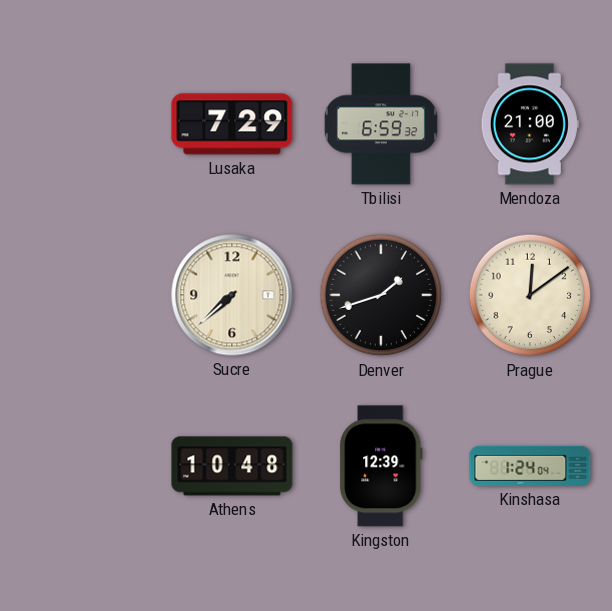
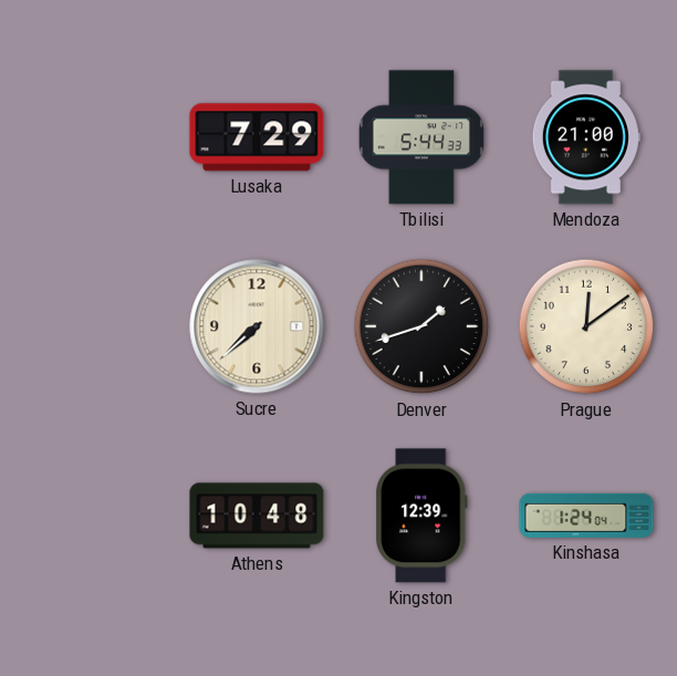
Tbilisi: 6:59 -> 5:44
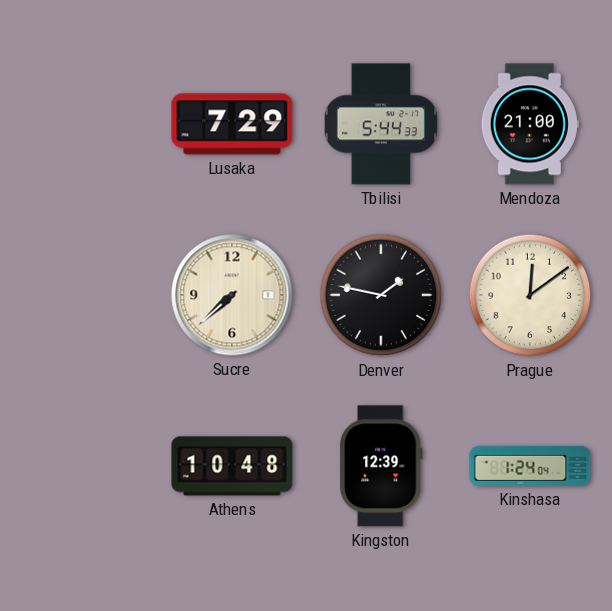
Denver: 1:42 -> 1:47
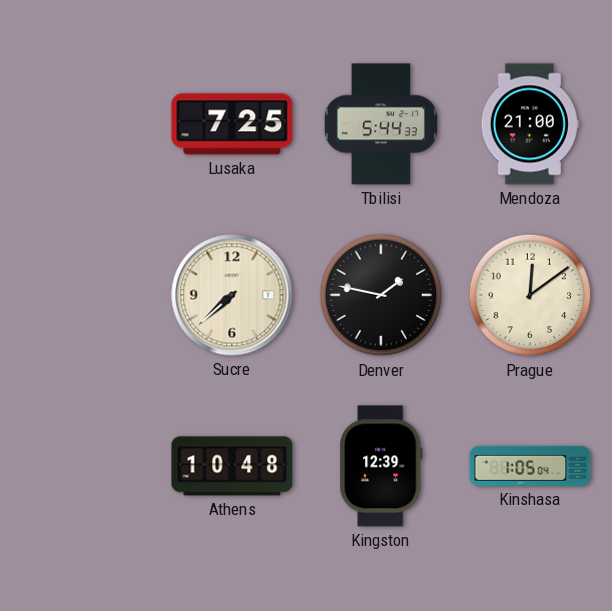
Lusaka: 7:29 -> 7:25
Kinshasa: 1:24 -> 1:05
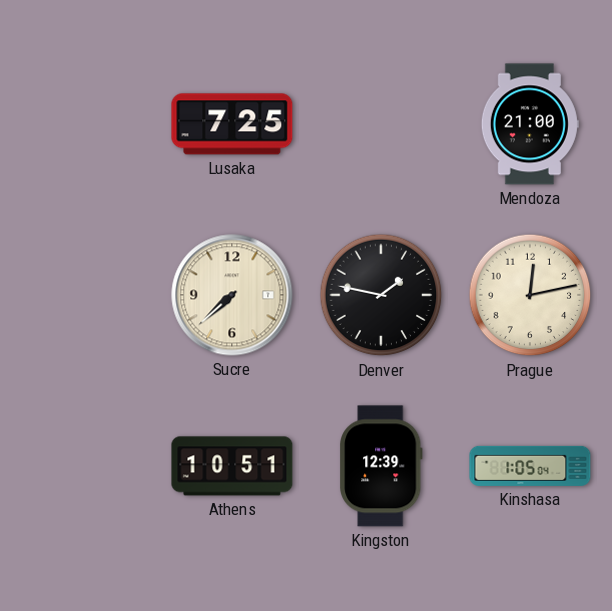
Tbilisi: 5:44 -> none
Prague: 12:09 -> 12:13
Athens: 10:48 -> 10:51
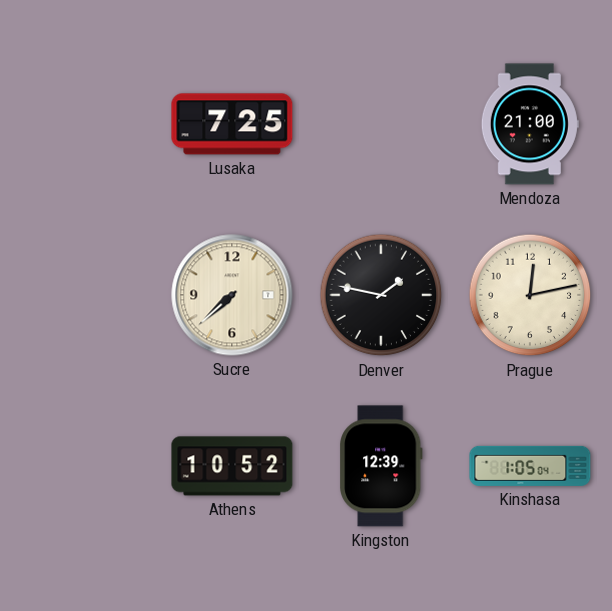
Athens: 10:51 -> 10:52
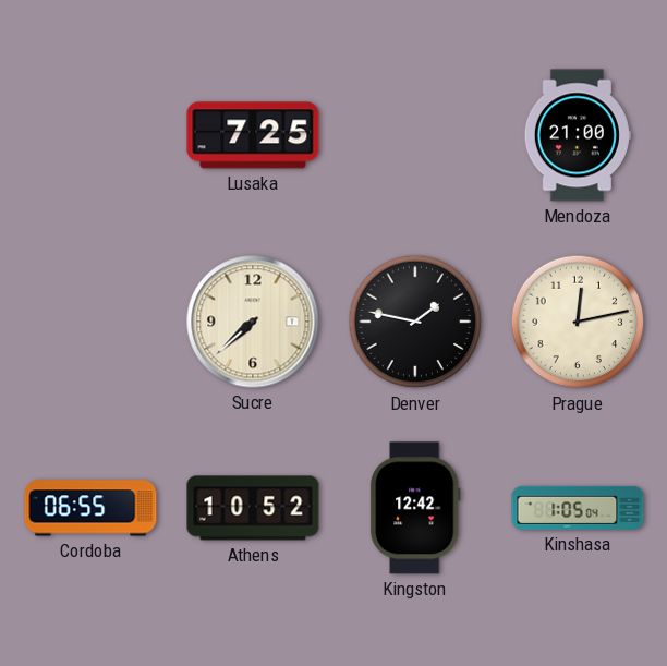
Cordoba: none -> 06:55
Kingston: 12:39 -> 12:42
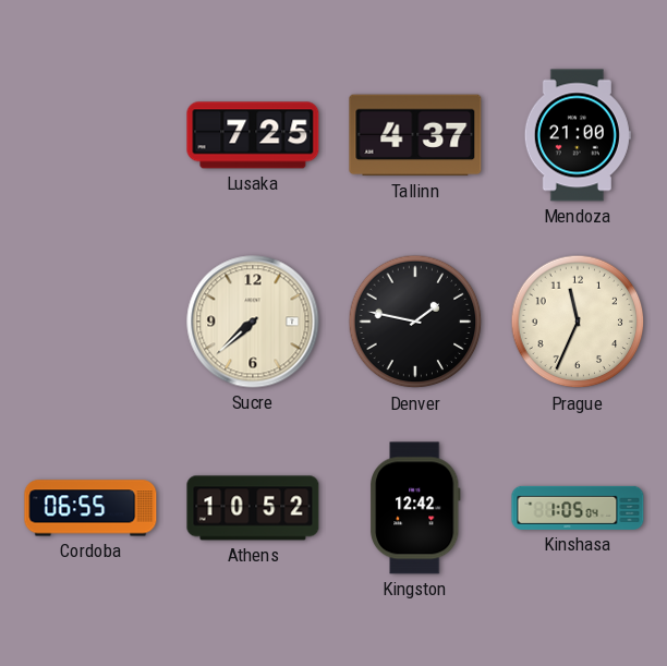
Tallinn: none -> 4:37
Prague: 12:13 -> 11:34
